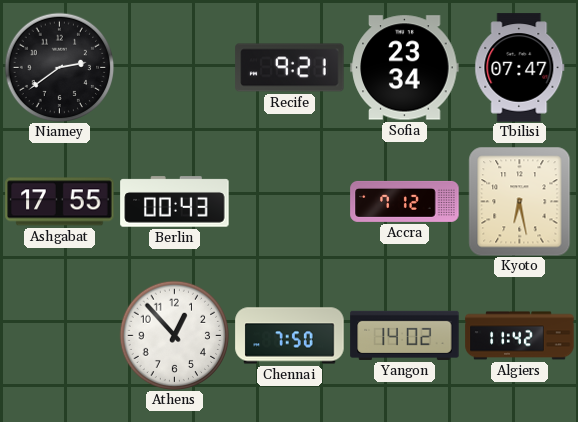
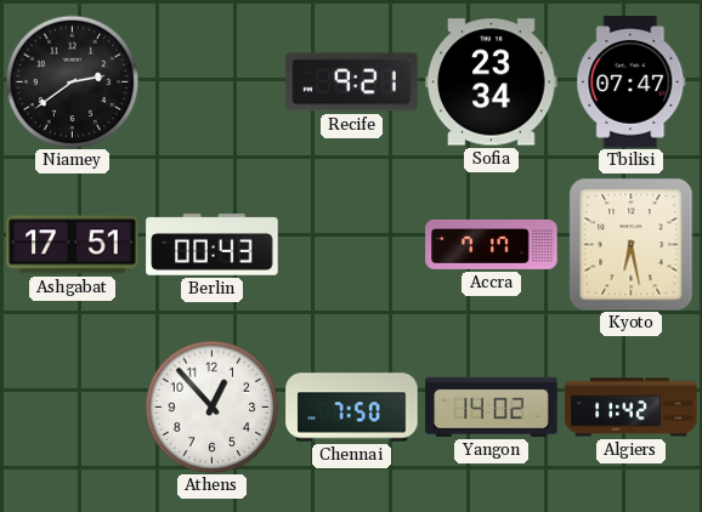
Ashgabat: 17:55 -> 17:51
Accra: 7:12 -> 7:17
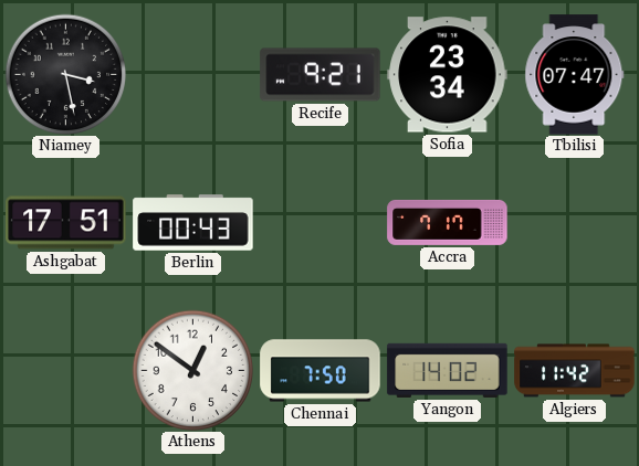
Niamey: 2:39 -> 3:28
Kyoto: 6:28 -> none
Athens: 12:53 -> 12:51
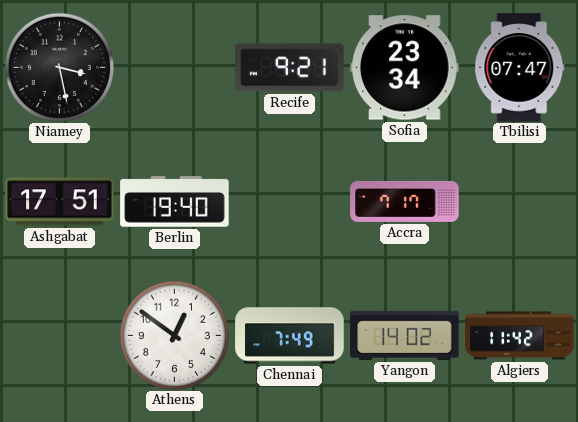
Berlin: 00:43 -> 19:40
Chennai: 7:50 -> 7:49
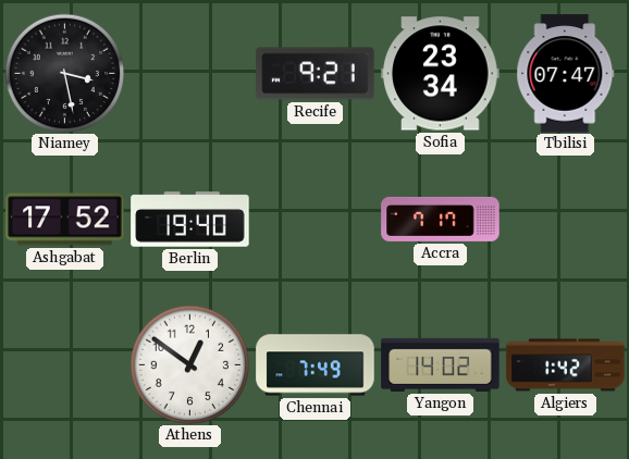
Ashgabat: 17:51 -> 17:52
Algiers: 11:42 -> 1:42
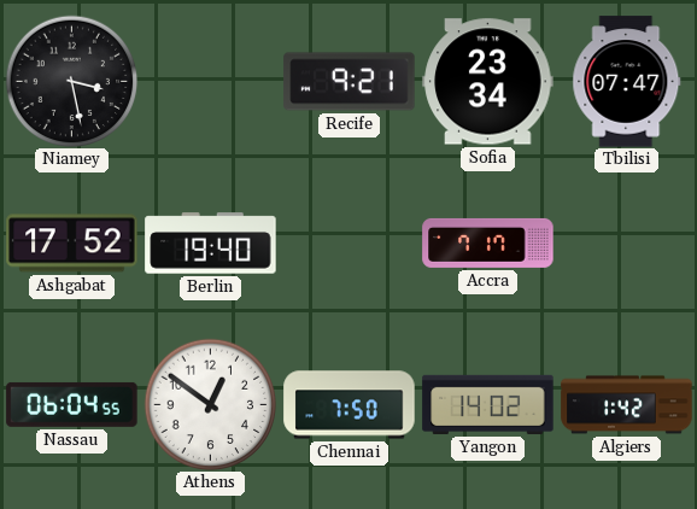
Nassau: none -> 06:04
Chennai: 7:49 -> 7:50
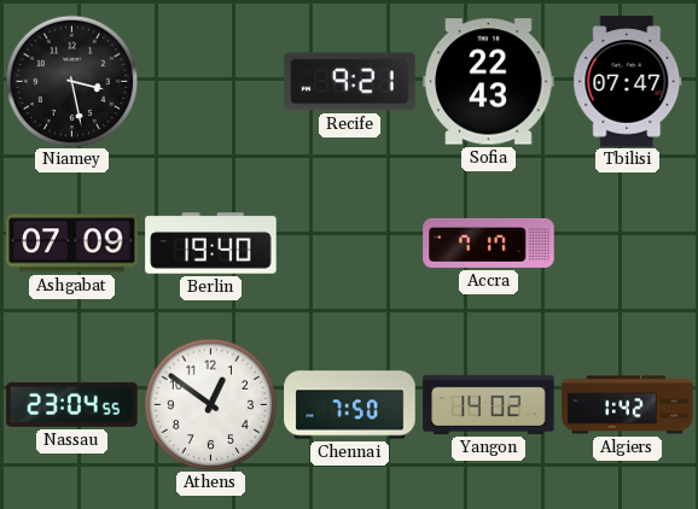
Sofia: 23:34 -> 22:43
Ashgabat: 17:52 -> 07:09
Nassau: 06:04 -> 23:04
